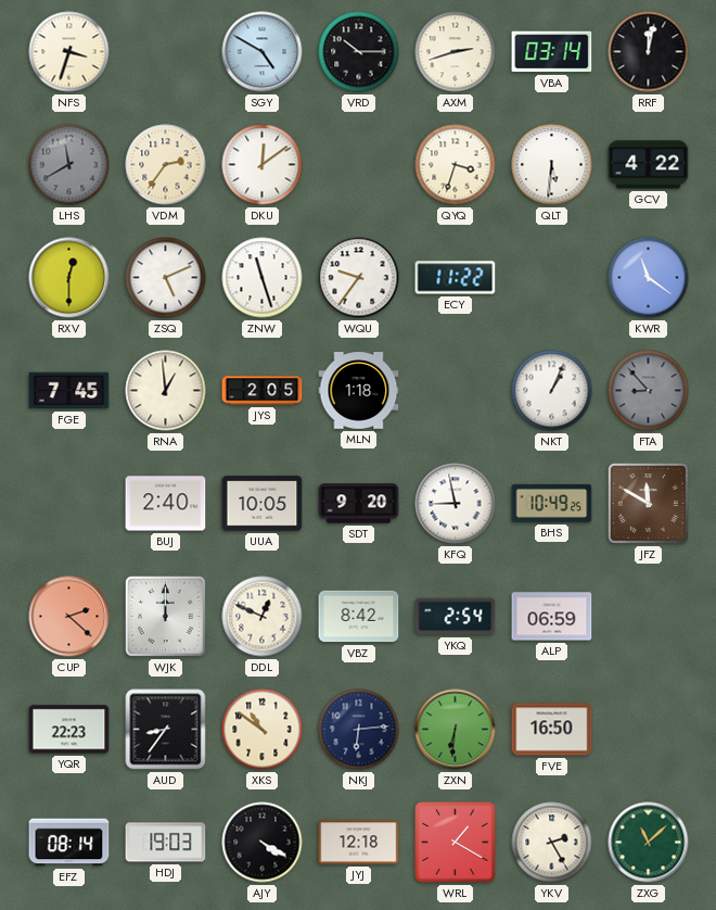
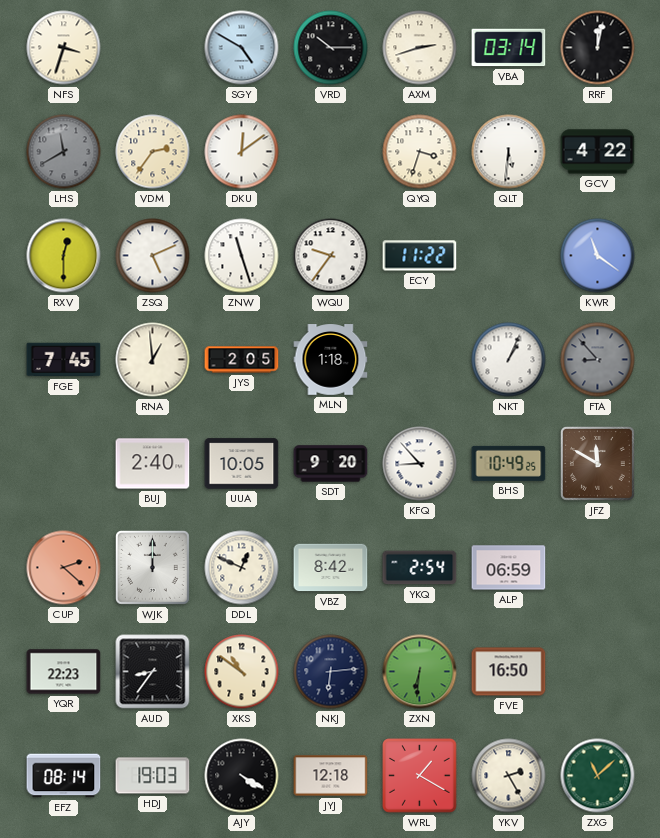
KFQ: 8:58 -> 8:53
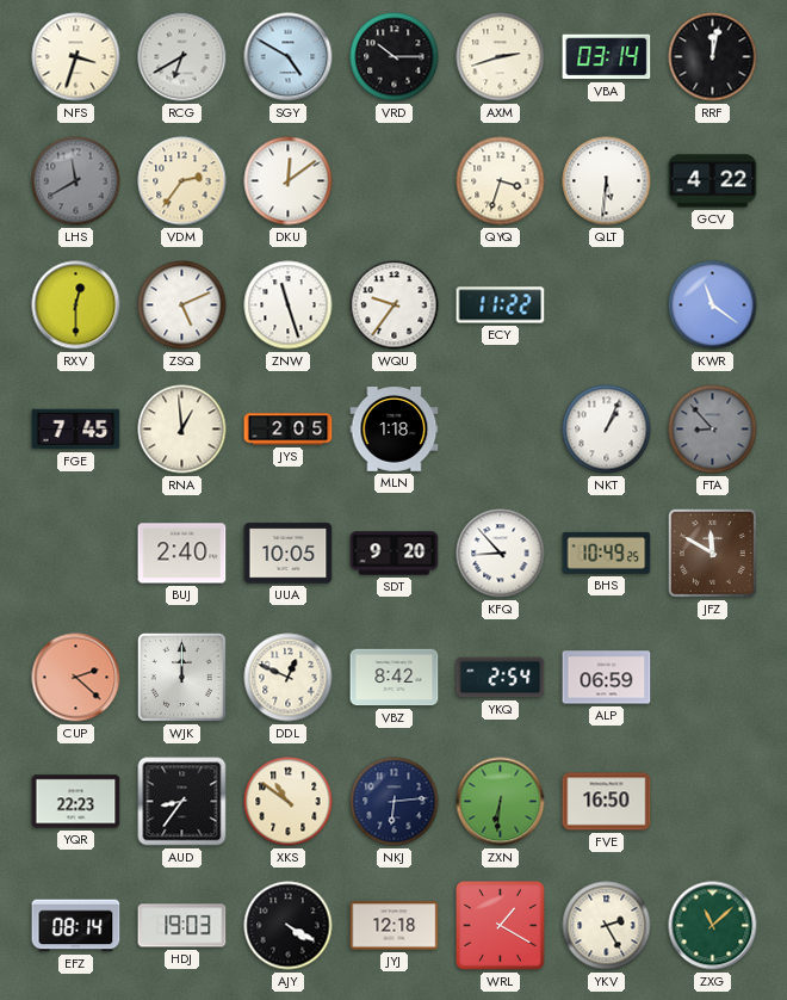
RCG: none -> 6:40
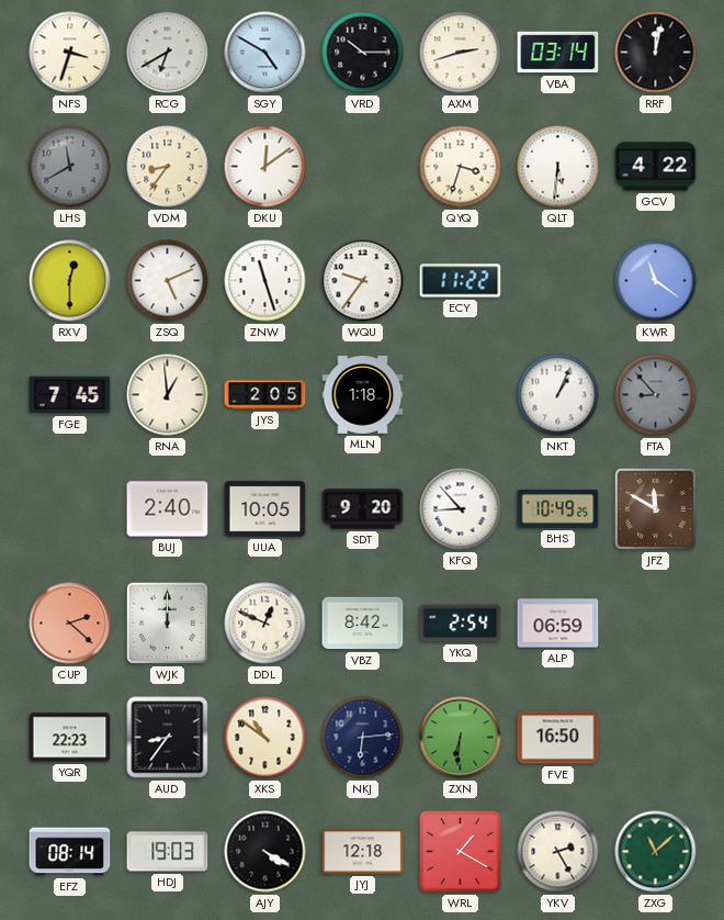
VDM: 2:36 -> 8:36
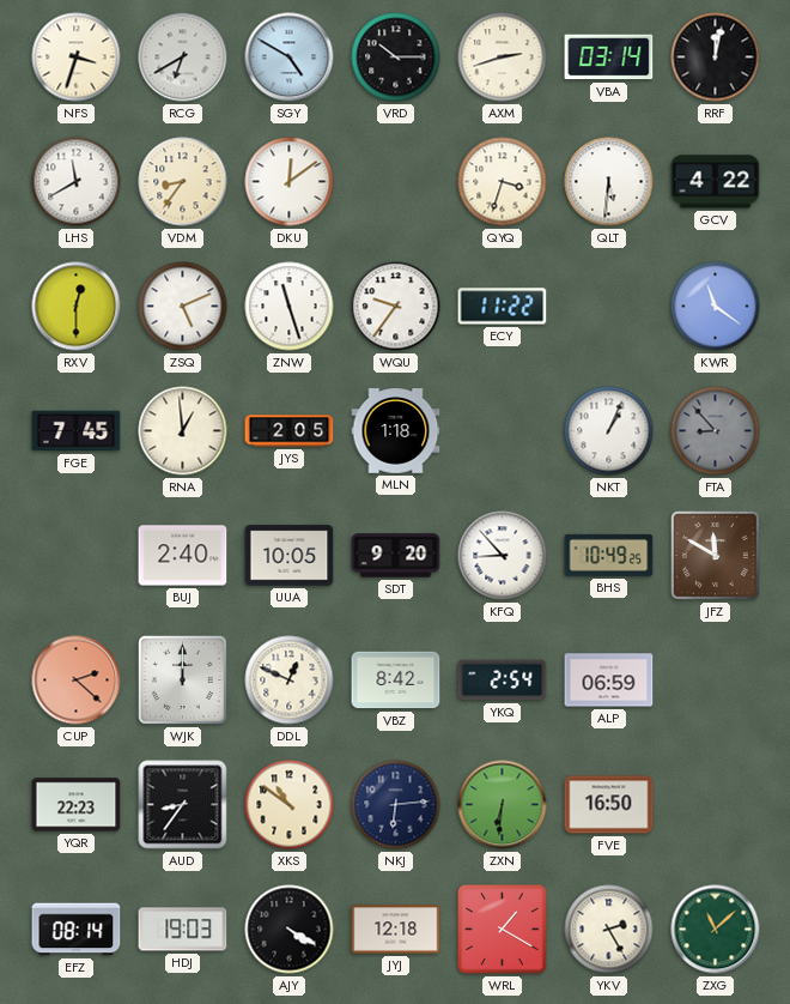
LHS dial: grey -> white
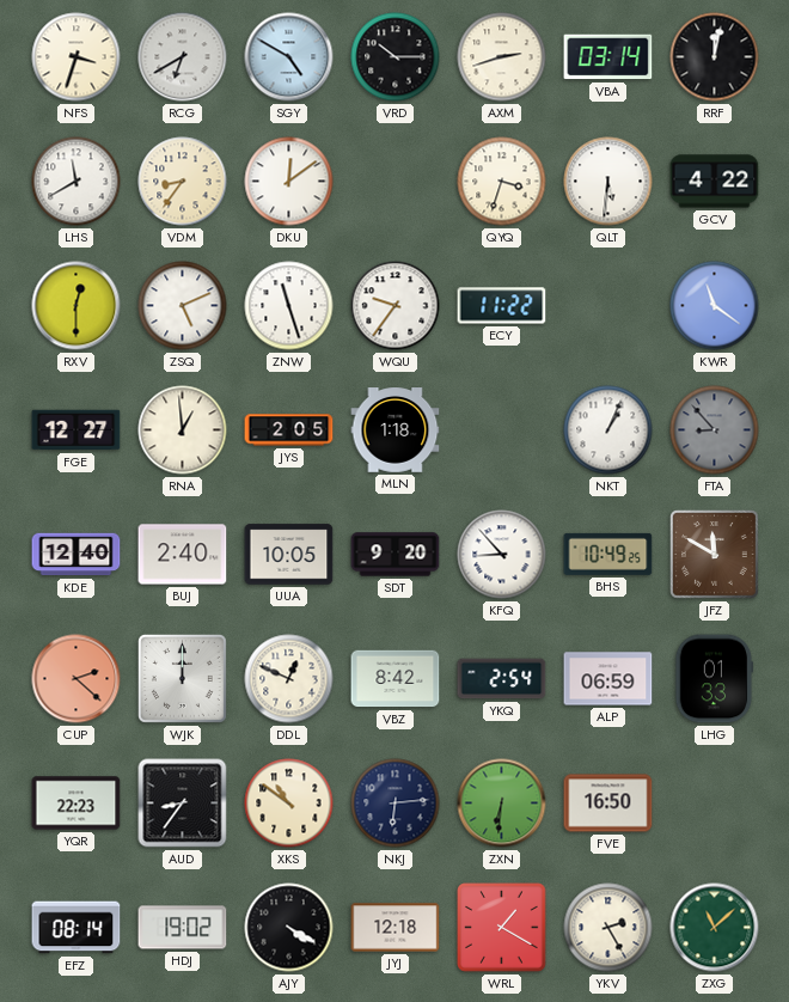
FGE: 7:45 -> 12:27
KDE: none -> 12:40
LHG: none -> 01:33
HDJ: 19:03 -> 19:02
